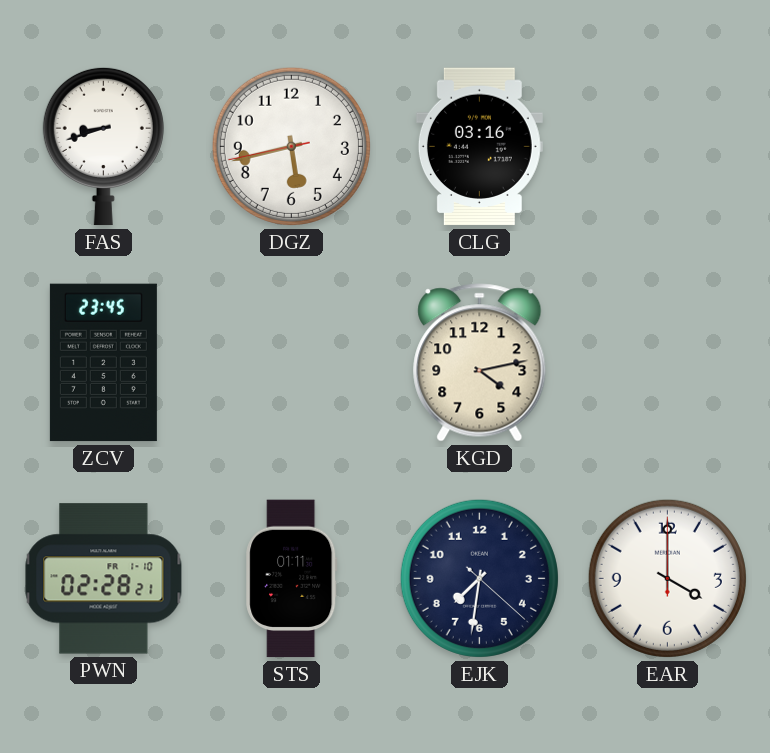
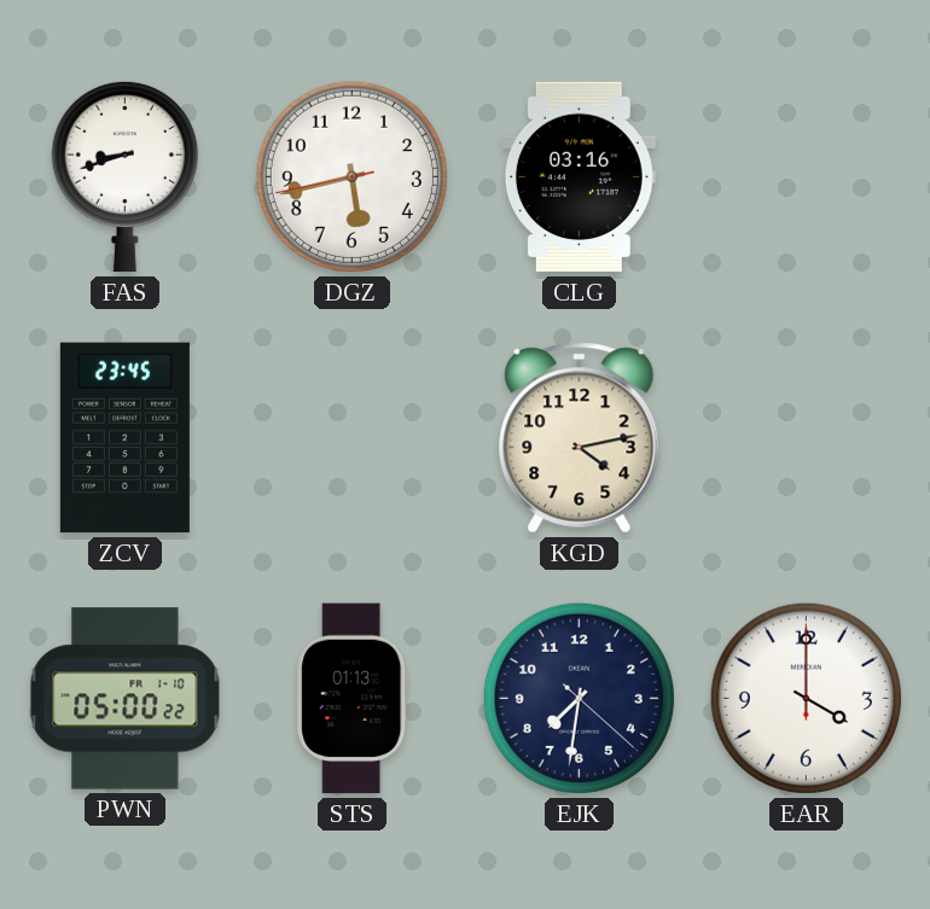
PWN: 02:28 -> 05:00
STS: 01:11 -> 01:13
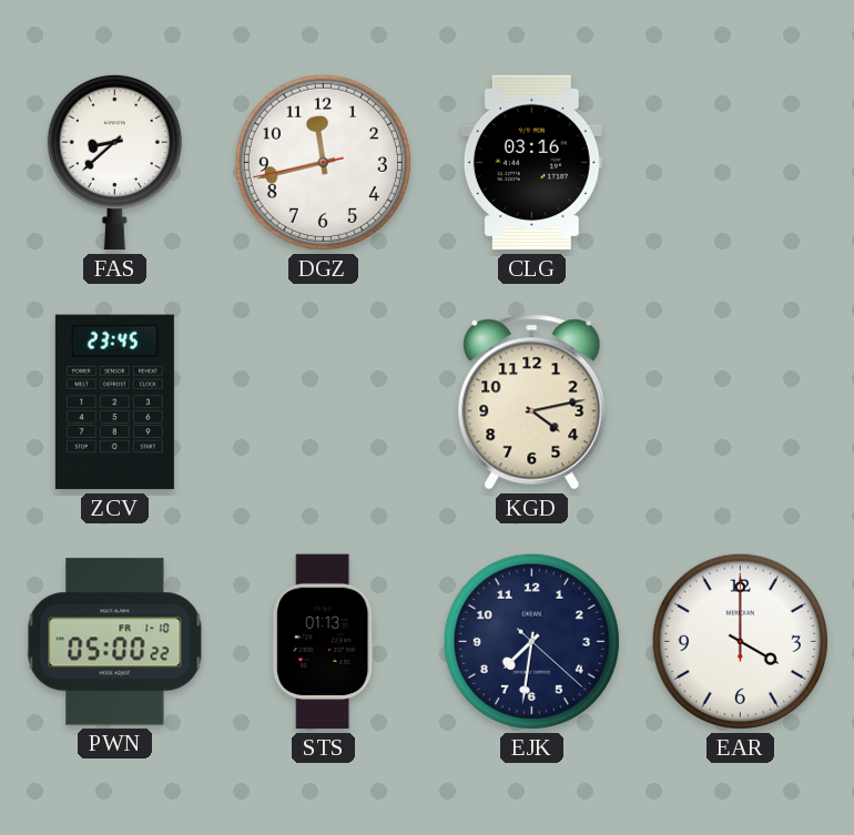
FAS: 8:42 -> 8:38
DGZ: 5:42 -> 11:42
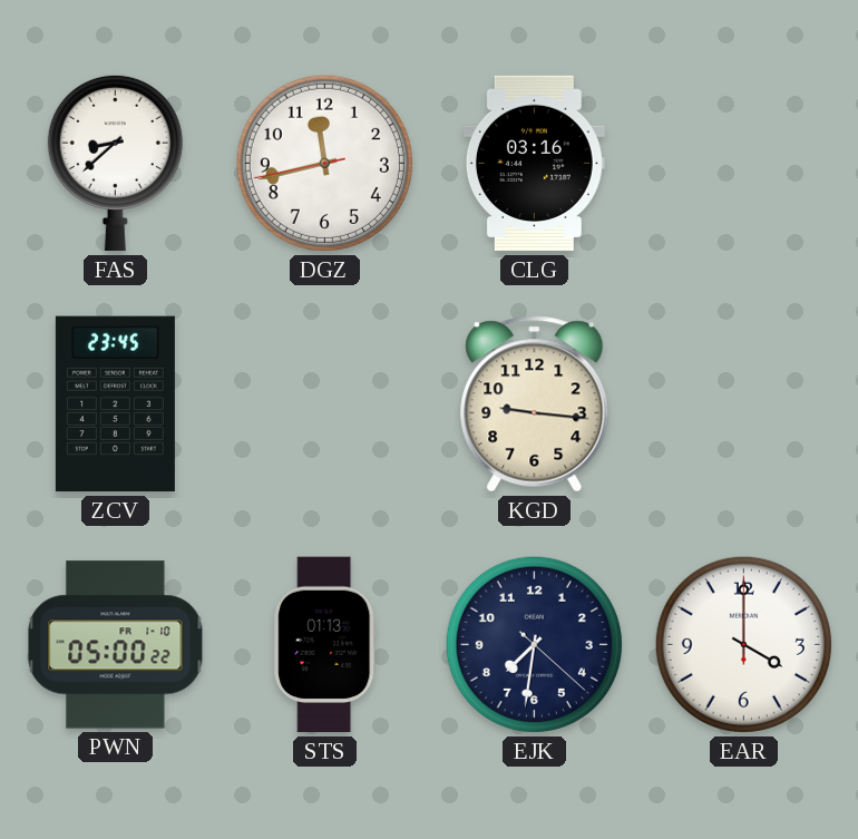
KGD: 4:13 -> 9:16
